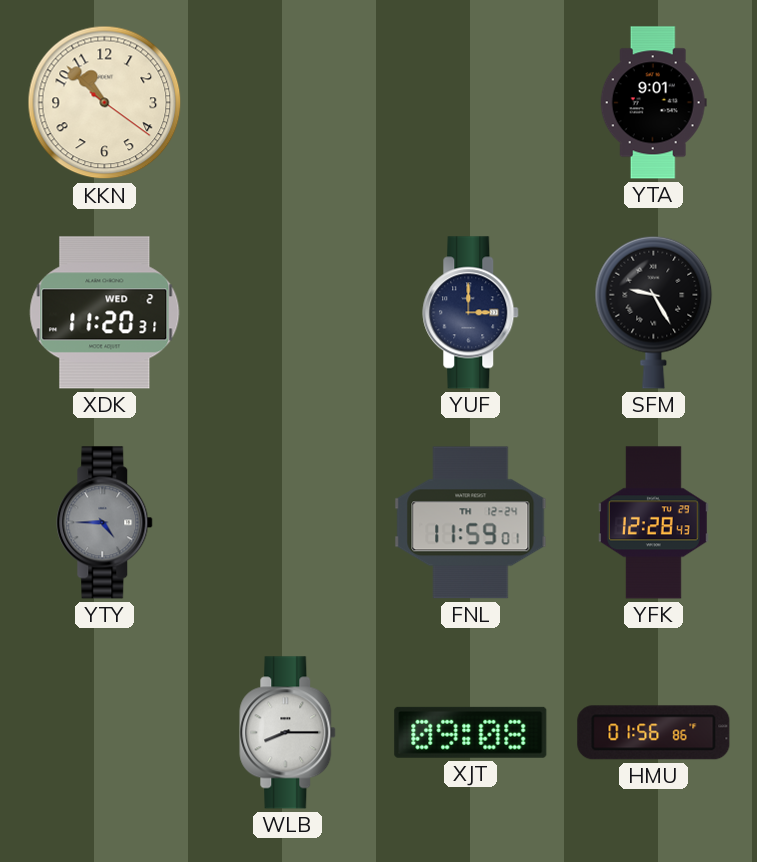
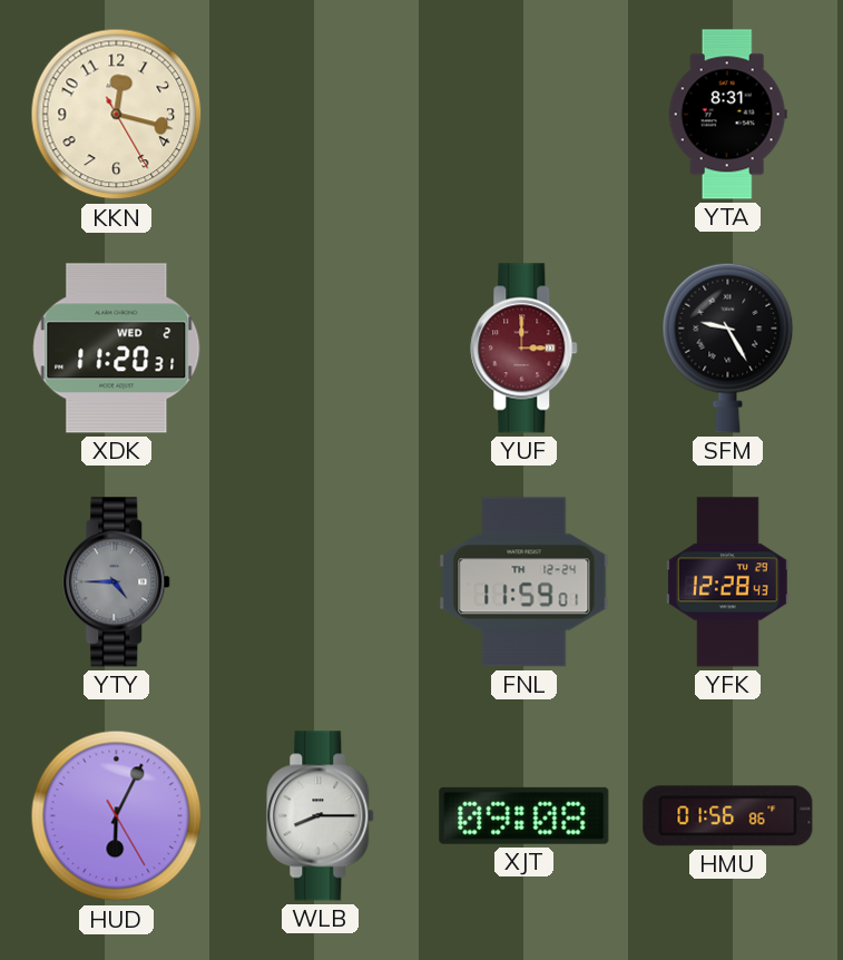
KKN: 10:52 -> 12:17
YTA: 9:01 -> 8:31
YUF dial: navy -> burgundy
HUD: none -> 6:04
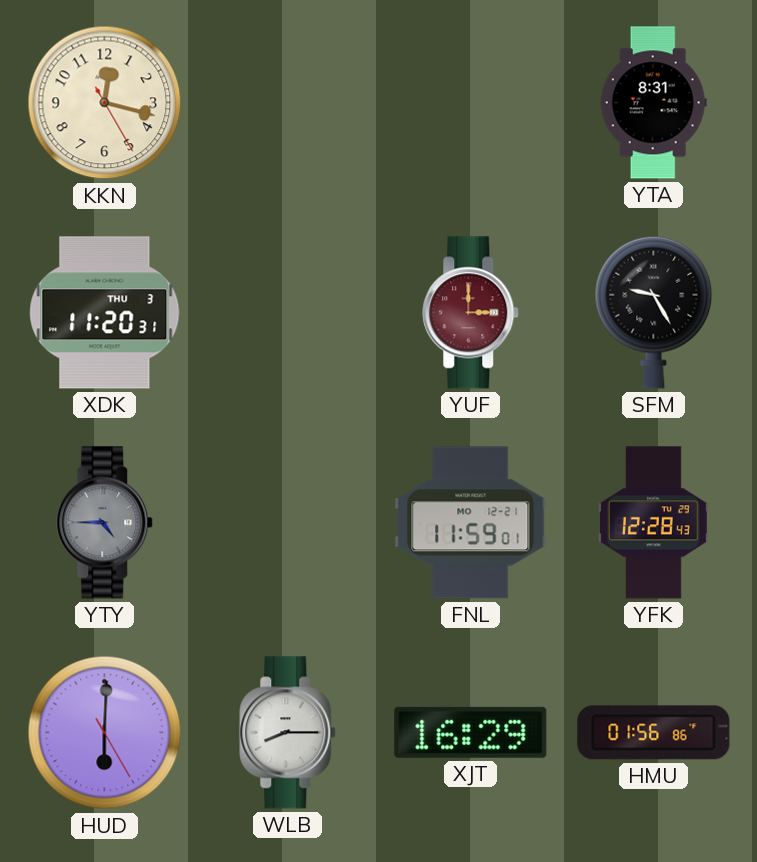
XDK date: WED 2 -> THU 3
FNL date: TH 12-24 -> MO 12-21
HUD: 6:04 -> 6:00
XJT: 09:08 -> 16:29
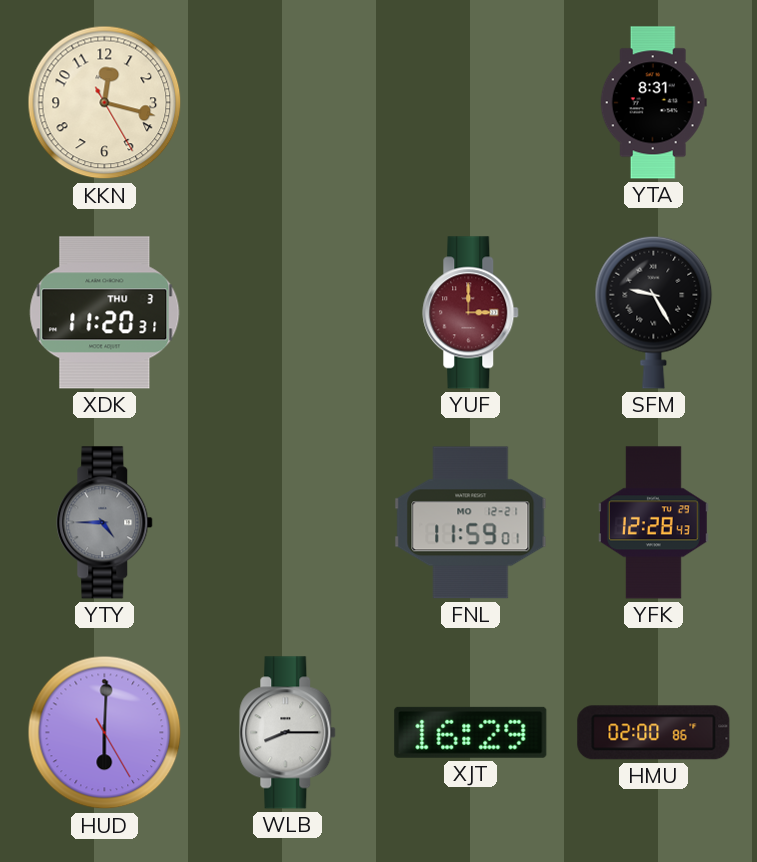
HMU: 01:56 -> 02:00
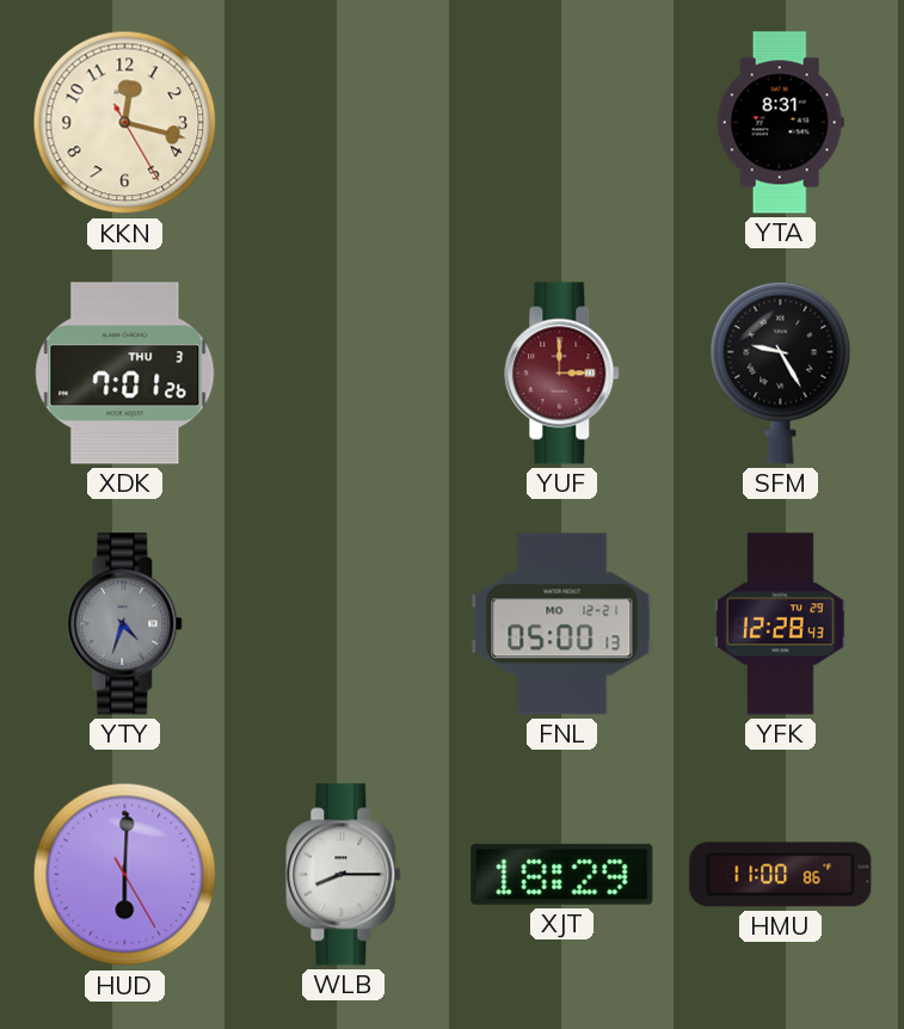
XDK: 11:20 -> 7:01
YTY: 4:45 -> 4:33
FNL: 11:59 -> 05:00
XJT: 16:29 -> 18:29
HMU: 02:00 -> 11:00
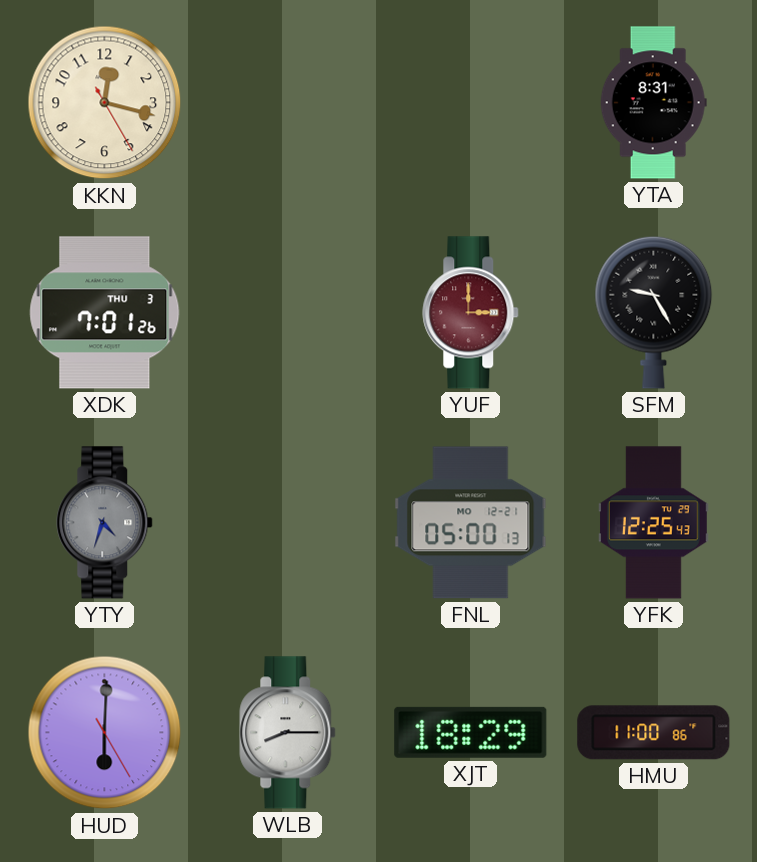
YFK: 12:28 -> 12:25
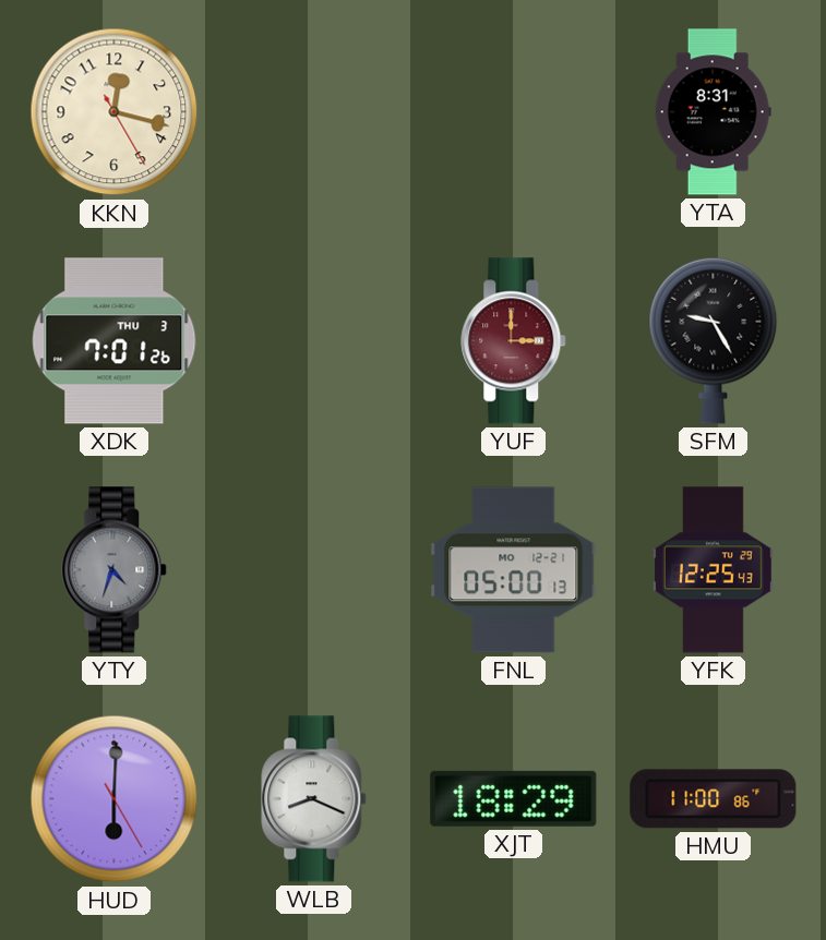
WLB: 8:15 -> 8:19
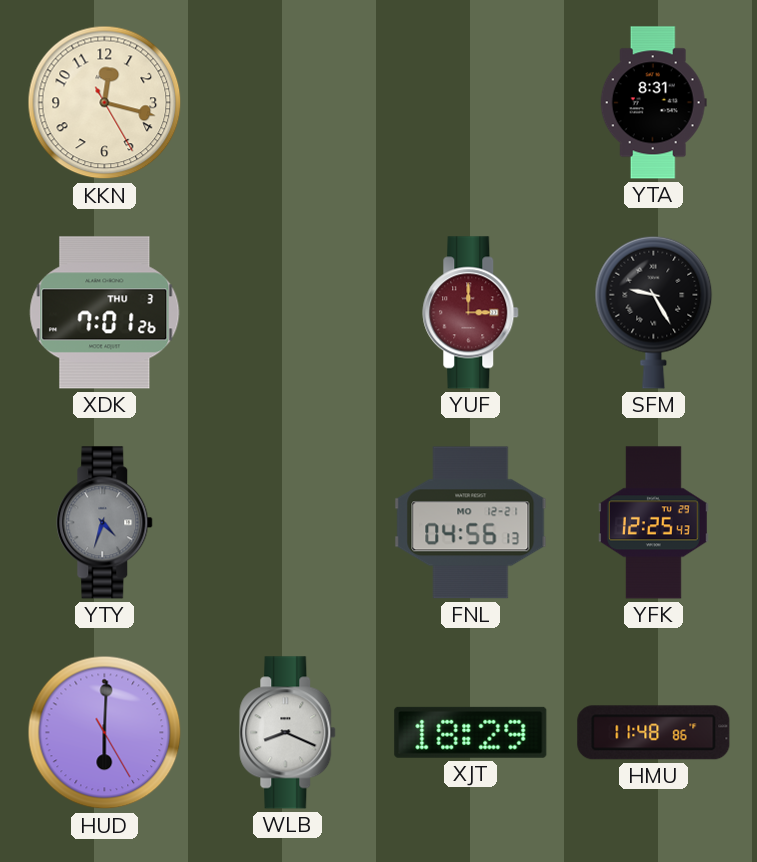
FNL: 05:00 -> 04:56
HMU: 11:00 -> 11:48
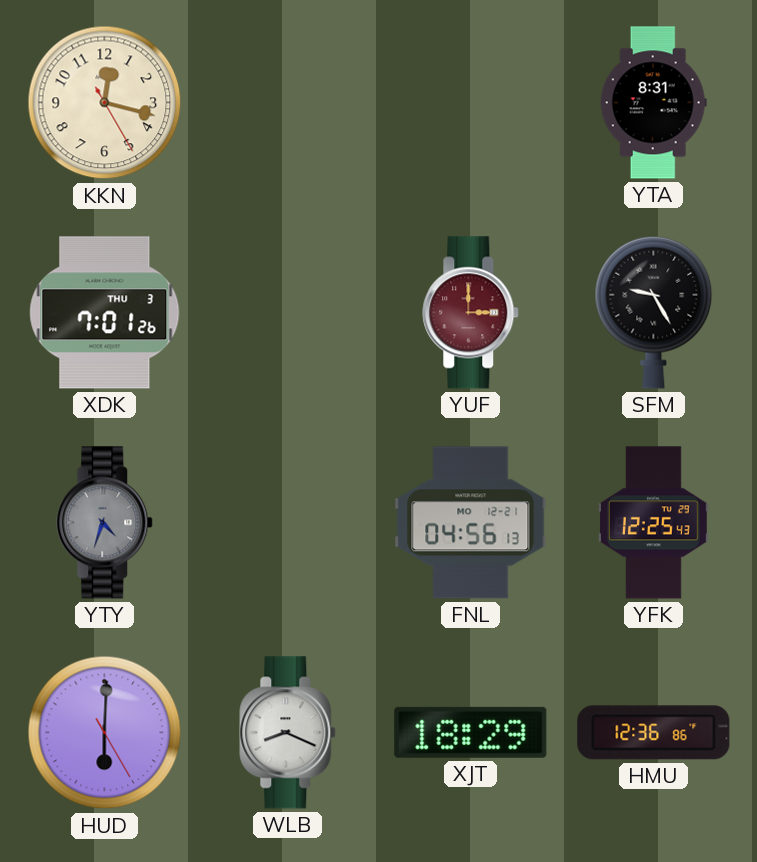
HMU: 11:48 -> 12:36
